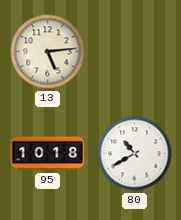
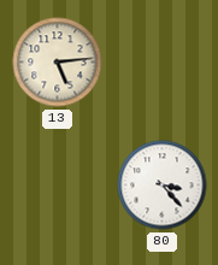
95: 10:18 -> none
80: 10:40 -> 3:23
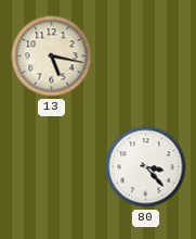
13: 5:14 -> 5:17
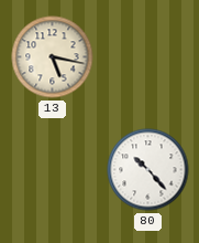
80: 3:23 -> 10:23
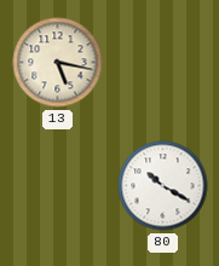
80: 10:23 -> 10:20
